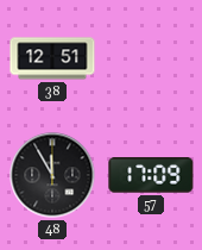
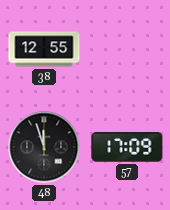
38: 12:51 -> 12:55
48: 11:55 -> 11:57
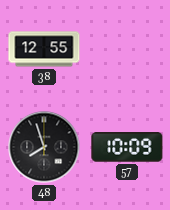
48: 11:57 -> 7:57
57: 17:09 -> 10:09
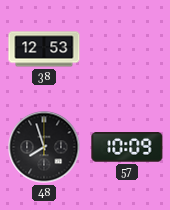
38: 12:55 -> 12:53
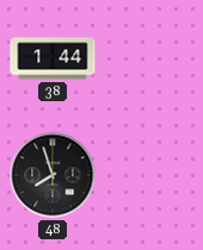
38: 12:53 -> 1:44
57: 10:09 -> none
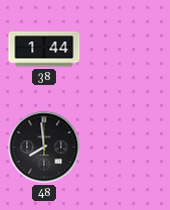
48: 7:57 -> 7:59
